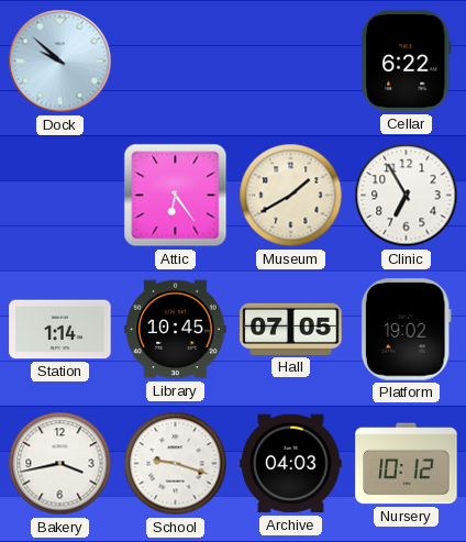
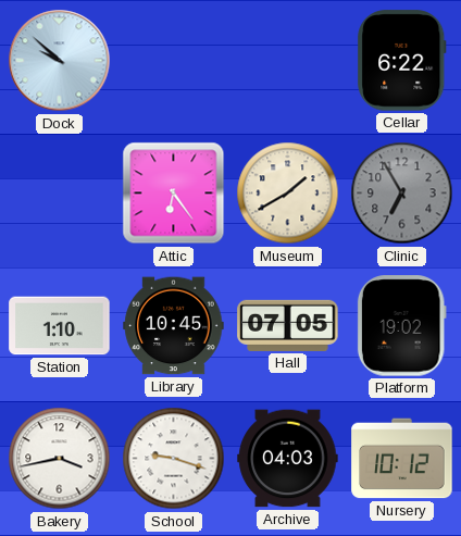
Clinic dial: white -> grey
Station: 1:14 -> 1:10
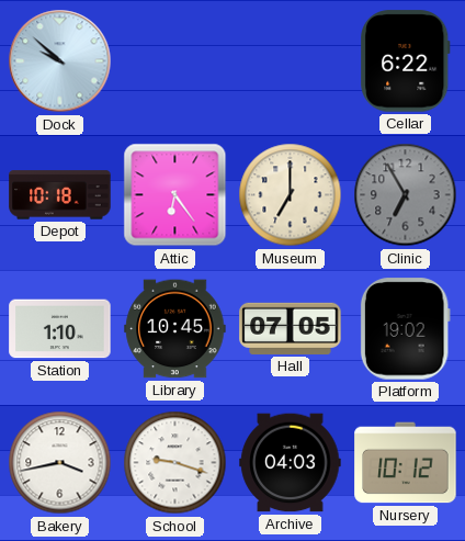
Depot: none -> 10:18
Museum: 1:40 -> 7:00
